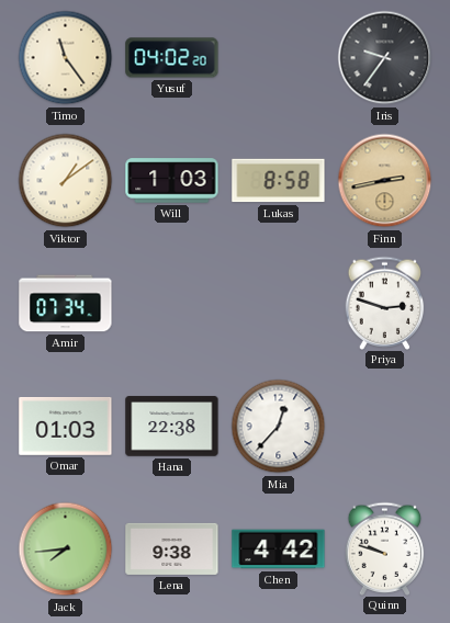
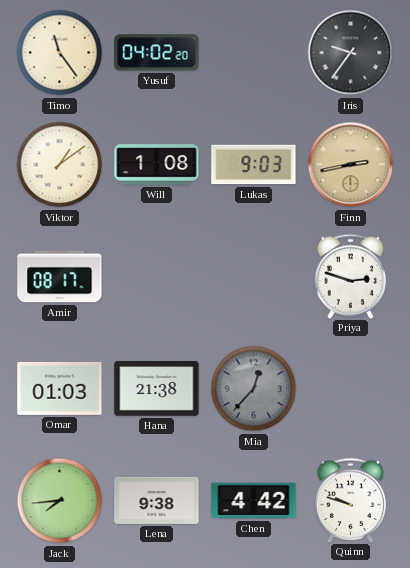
Will: 1:03 -> 1:08
Lukas: 8:58 -> 9:03
Amir: 07:34 -> 08:17
Hana: 22:38 -> 21:38
Mia dial: white -> grey
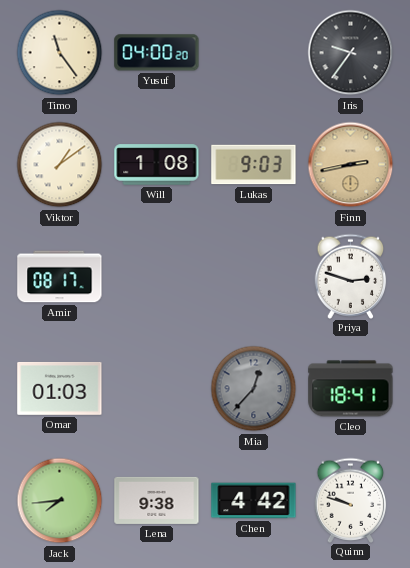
Yusuf: 04:02 -> 04:00
Hana: 21:38 -> none
Cleo: none -> 18:41
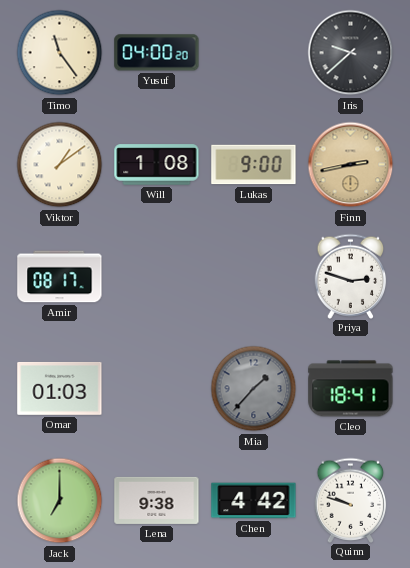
Iris: 9:36 -> 9:38
Lukas: 9:03 -> 9:00
Mia: 12:37 -> 1:37
Jack: 7:44 -> 7:00
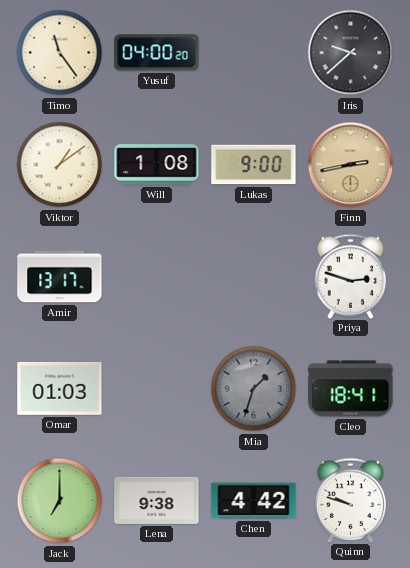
Amir: 08:17 -> 13:17
Mia: 1:37 -> 1:33
